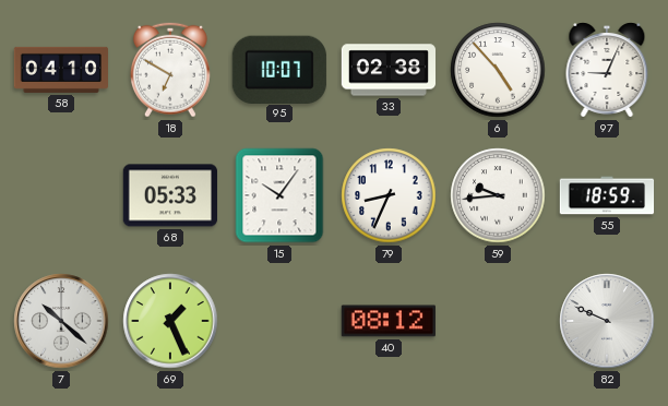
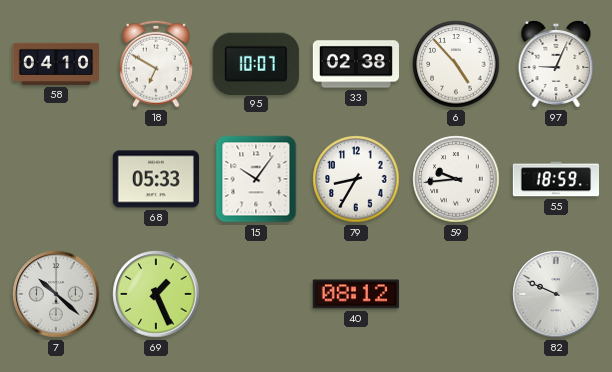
79: 8:34 -> 8:35
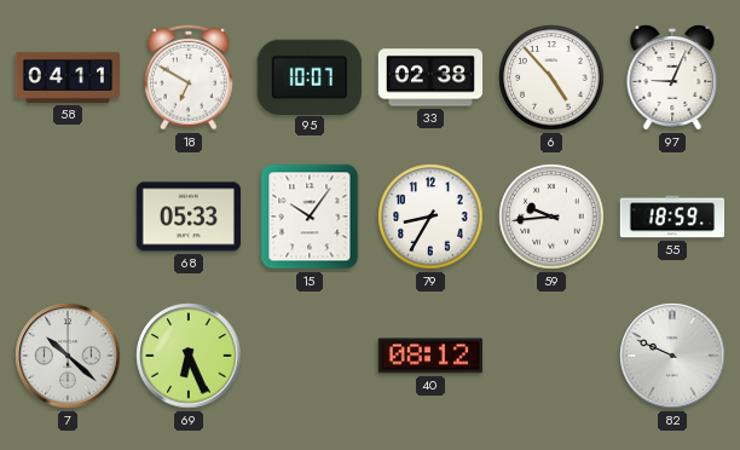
58: 04:10 -> 04:11
69: 1:26 -> 6:26
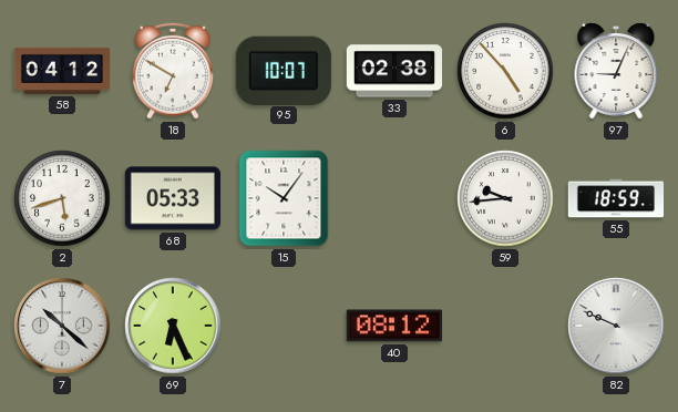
58: 04:11 -> 04:12
2: none -> 5:42
79: 8:35 -> none
